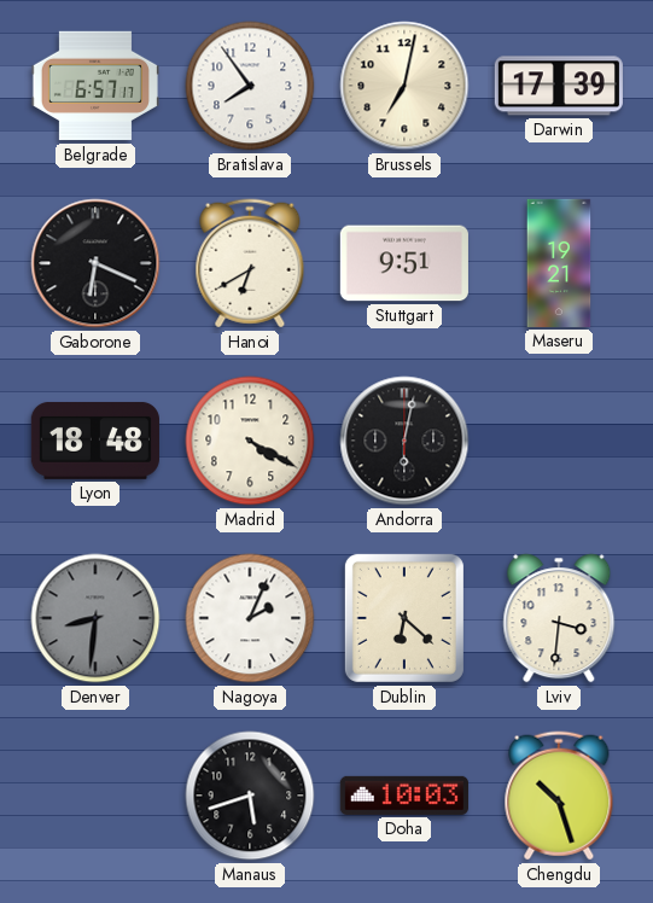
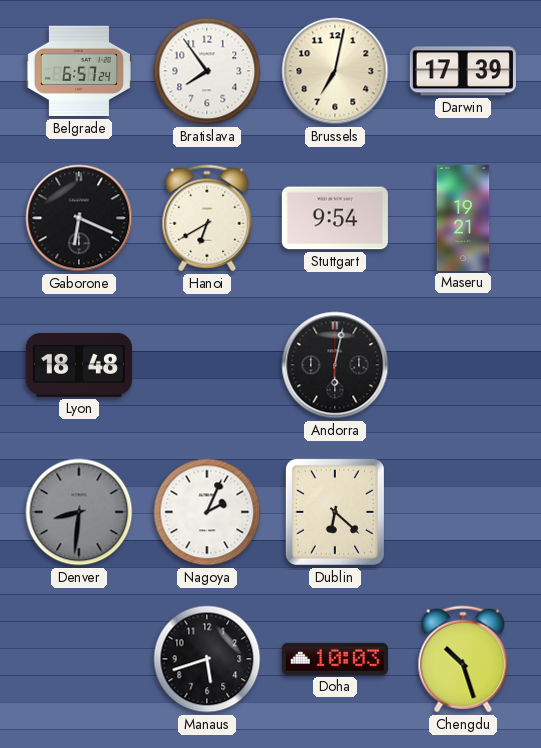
Belgrade: 6:57:17 -> 6:57:24
Stuttgart: 9:51 -> 9:54
Madrid: 4:20 -> none
Lviv: 3:31 -> none
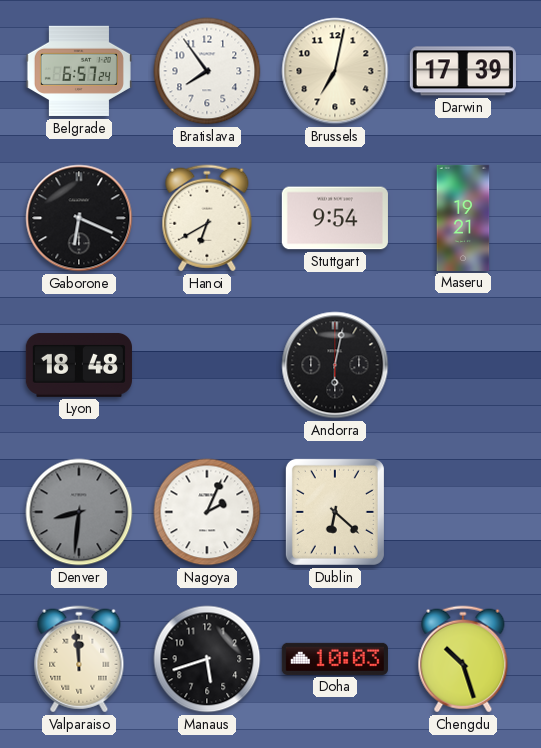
Valparaiso: none -> 11:59
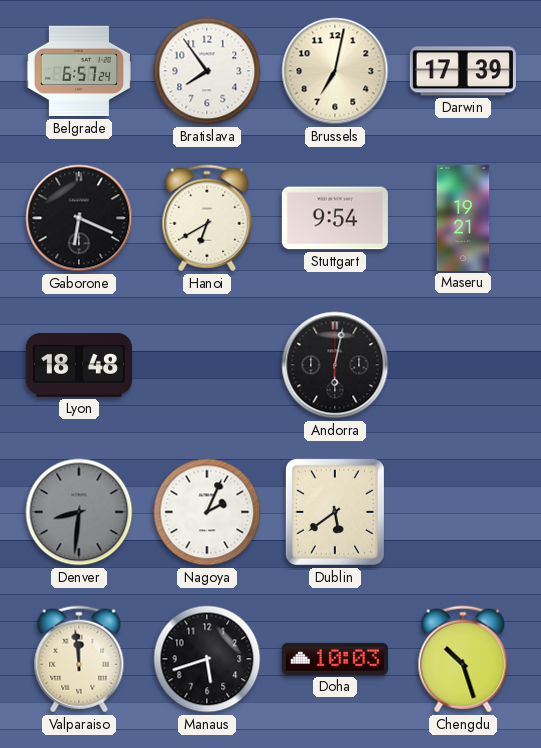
Dublin: 6:22 -> 5:39
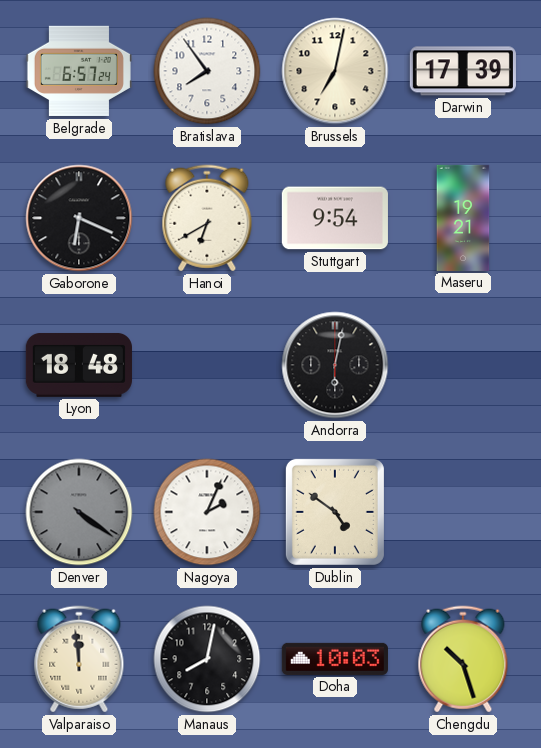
Denver: 8:31 -> 4:21
Dublin: 5:39 -> 4:51
Manaus: 5:42 -> 8:02
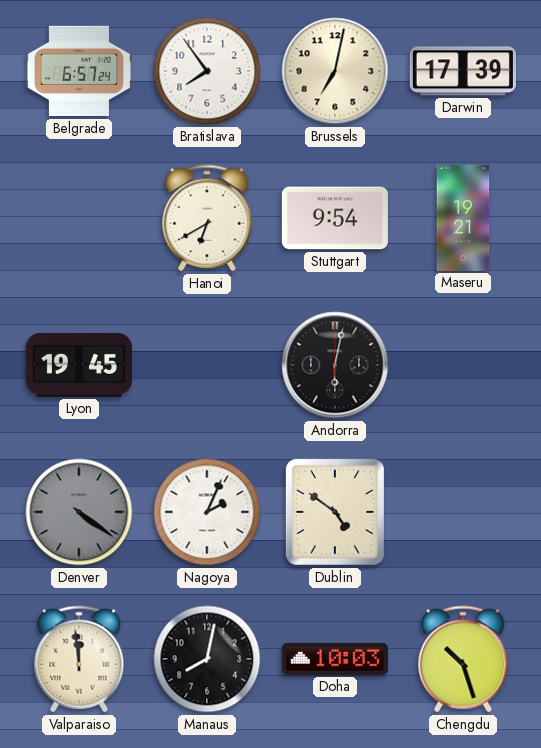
Gaborone: 6:19 -> none
Lyon: 18:48 -> 19:45
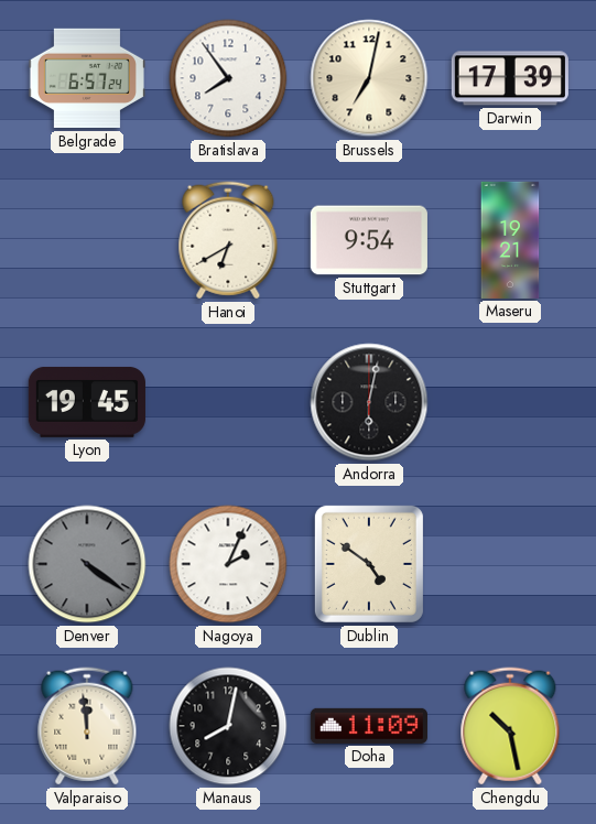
Doha: 10:03 -> 11:09
Chengdu: 10:27 -> 10:28
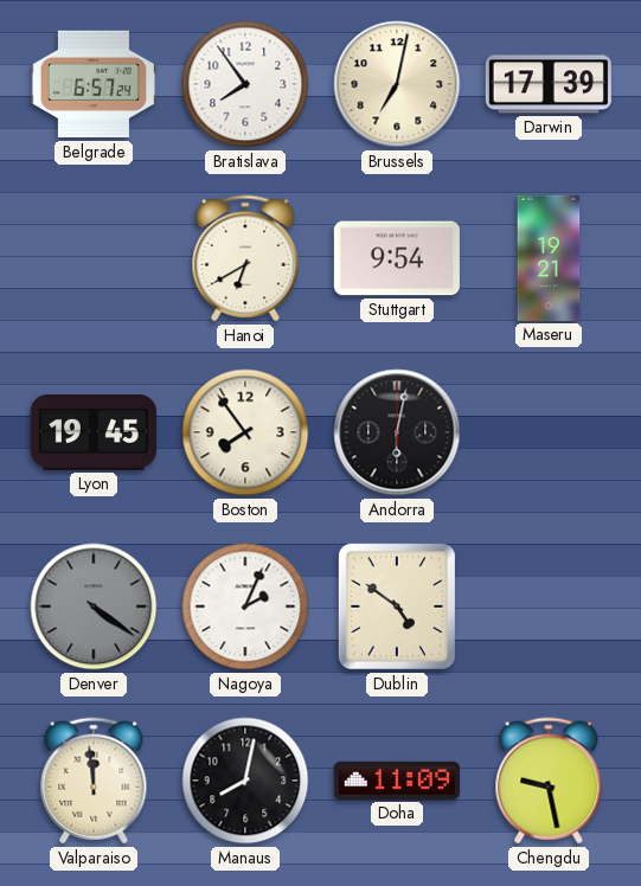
Boston: none -> 7:54
Chengdu: 10:28 -> 9:28
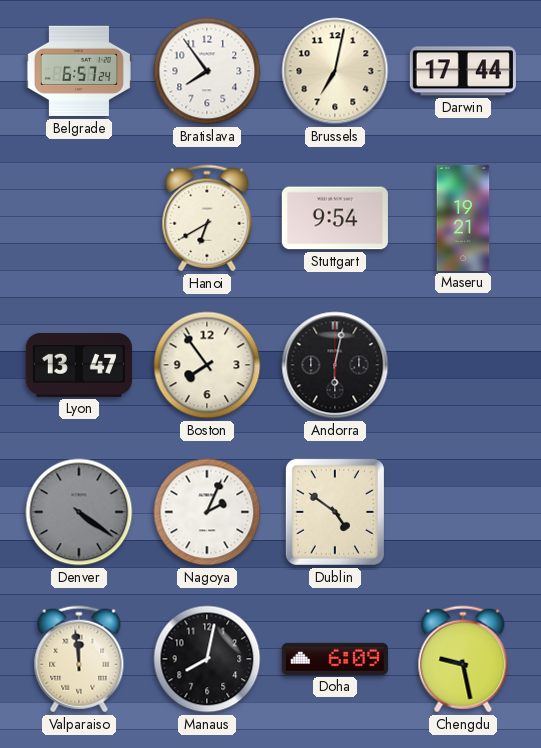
Darwin: 17:39 -> 17:44
Lyon: 19:45 -> 13:47
Doha: 11:09 -> 6:09
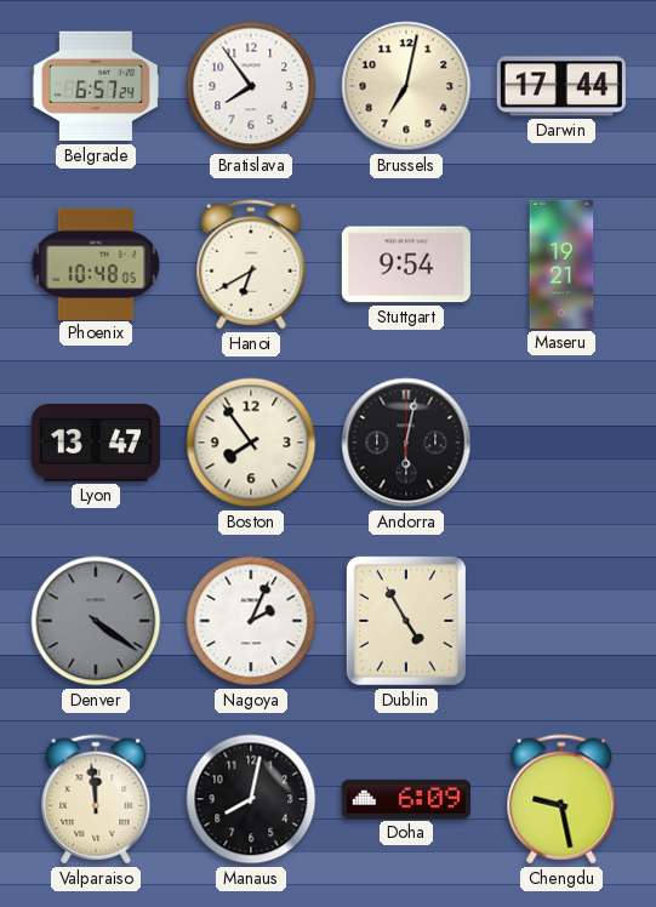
Phoenix: none -> 10:48
Dublin: 4:51 -> 4:55
